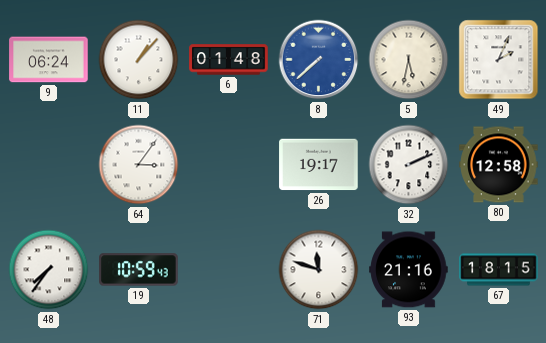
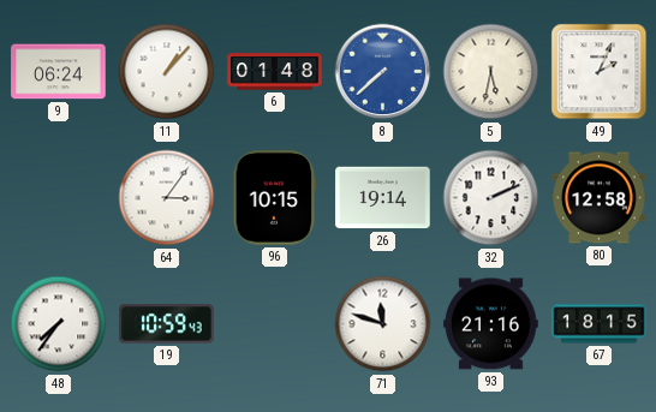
96: none -> 10:15
26: 19:17 -> 19:14
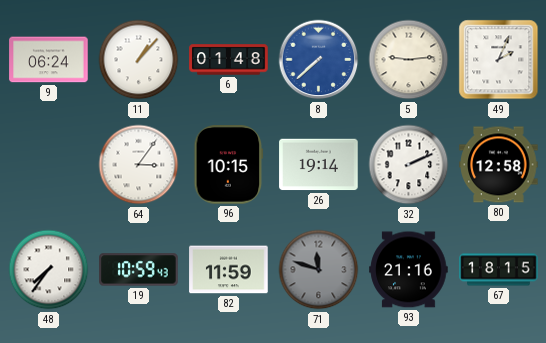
5: 5:32 -> 9:14
82: none -> 11:59
71 dial: white -> grey
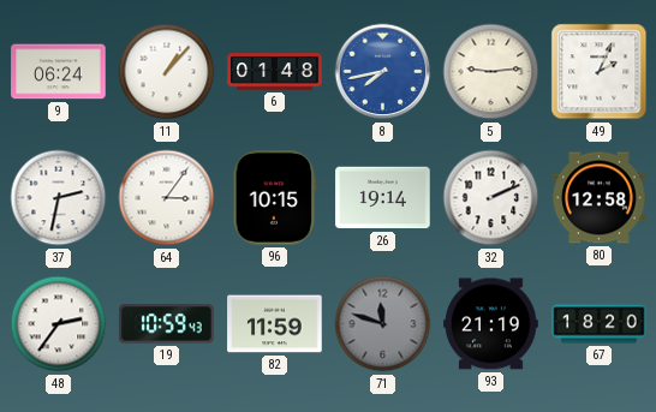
8: 7:38 -> 7:43
37: none -> 2:32
48: 7:36 -> 2:36
93: 21:16 -> 21:19
67: 18:15 -> 18:20
